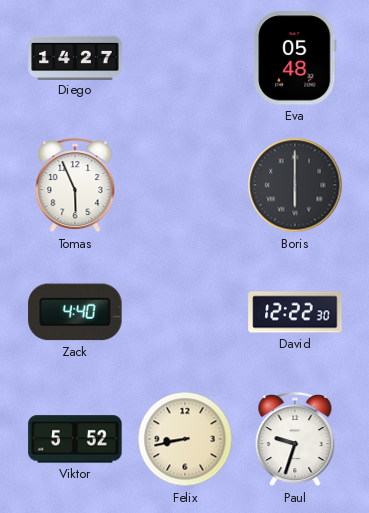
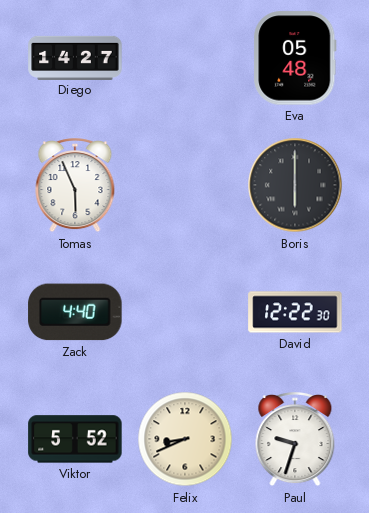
Felix: 8:43 -> 8:41
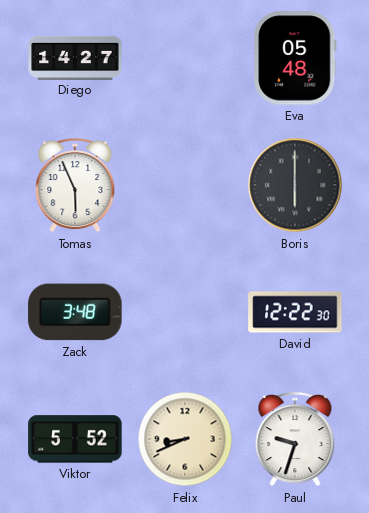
Zack: 4:40 -> 3:48
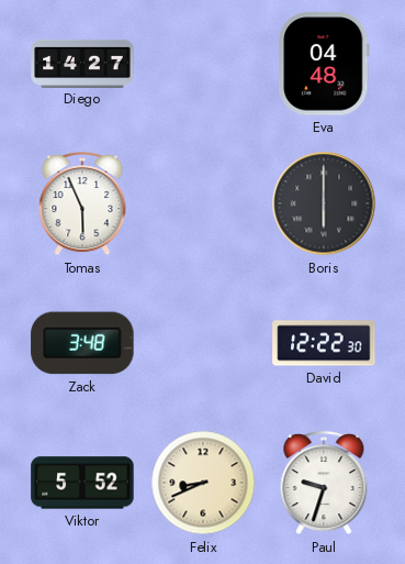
Eva: 05:48 -> 04:48
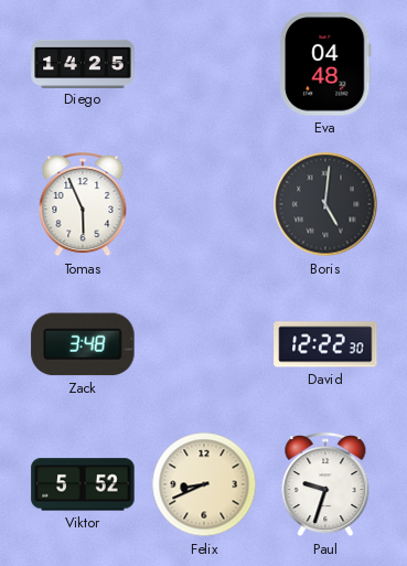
Diego: 14:27 -> 14:25
Boris: 6:00 -> 5:01
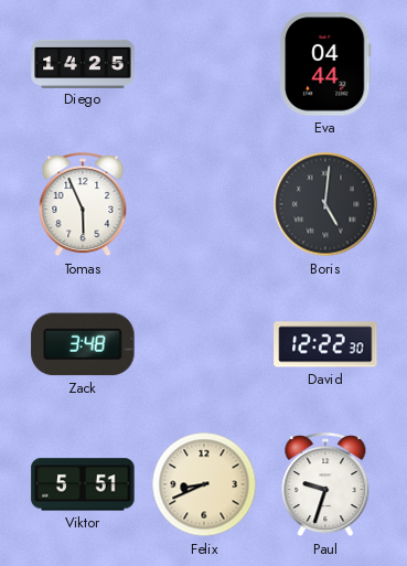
Eva: 04:48 -> 04:44
Viktor: 5:52 -> 5:51
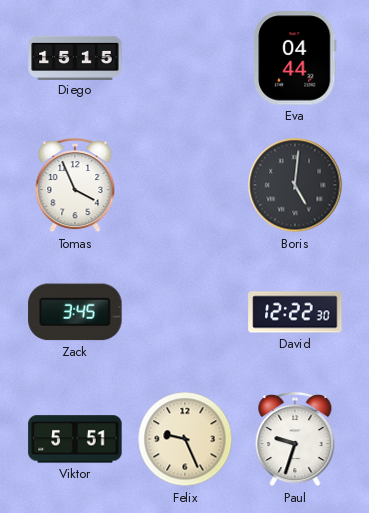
Diego: 14:25 -> 15:15
Tomas: 5:56 -> 3:56
Zack: 3:48 -> 3:45
Felix: 8:41 -> 9:26
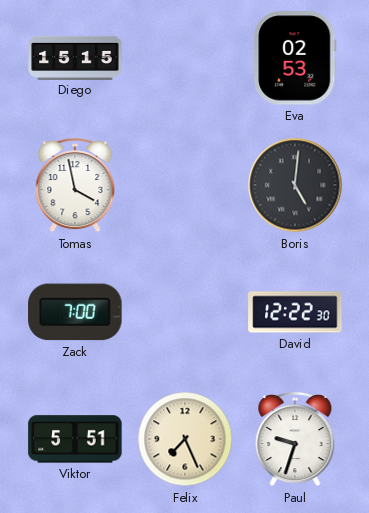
Eva: 04:44 -> 02:53
Tomas: 3:56 -> 3:58
Zack: 3:45 -> 7:00
Felix: 9:26 -> 7:26
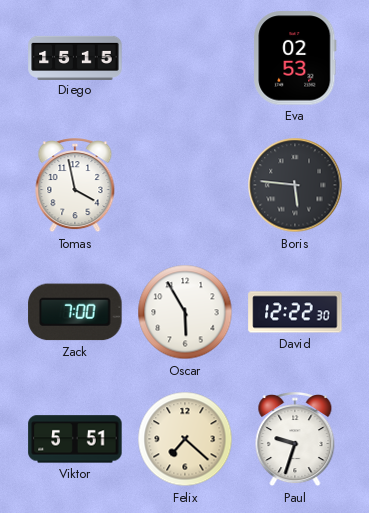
Boris: 5:01 -> 5:46
Oscar: none -> 5:55
Felix: 7:26 -> 7:22
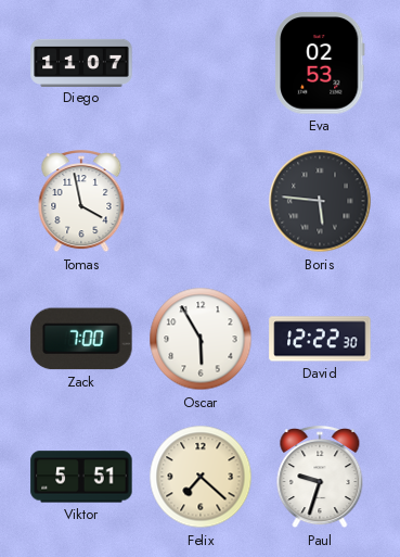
Diego: 15:15 -> 11:07
